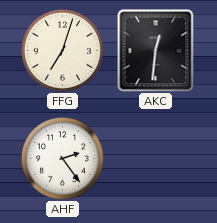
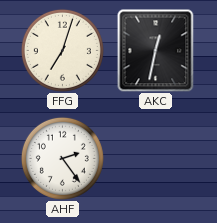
AKC: 12:31 -> 12:32
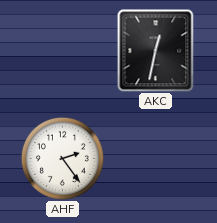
FFG: 7:03 -> none
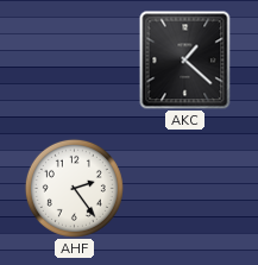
AKC: 12:32 -> 1:22
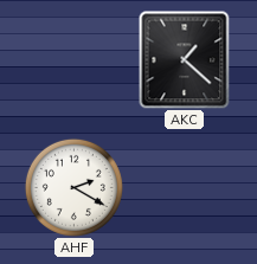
AHF: 2:24 -> 2:20
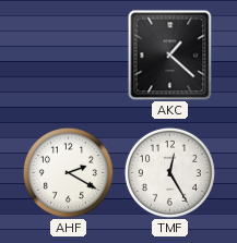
TMF: none -> 12:25
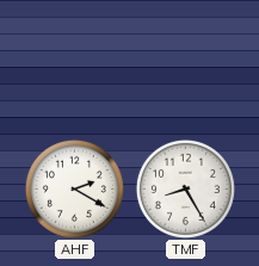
AKC: 1:22 -> none
TMF: 12:25 -> 8:25
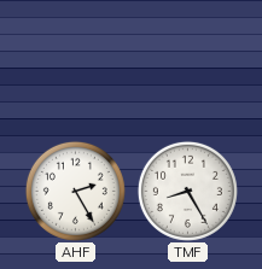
AHF: 2:20 -> 2:25
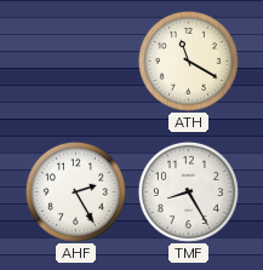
ATH: none -> 11:20
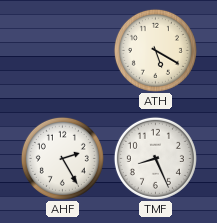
ATH: 11:20 -> 5:20
TMF: 8:25 -> 8:26
